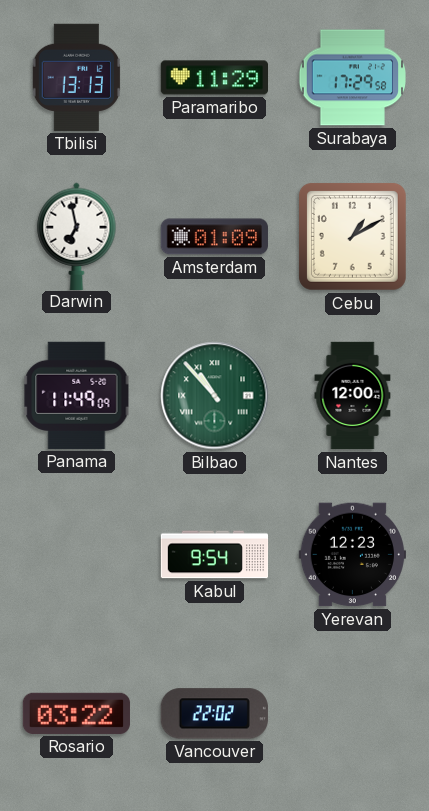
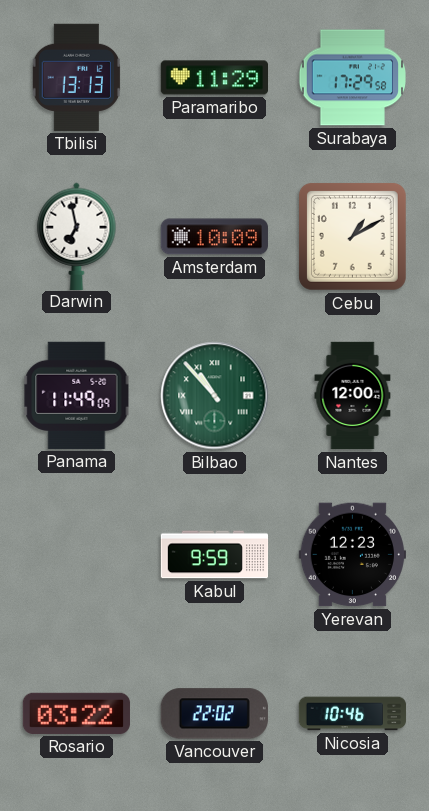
Amsterdam: 01:09 -> 10:09
Kabul: 9:54 -> 9:59
Nicosia: none -> 10:46
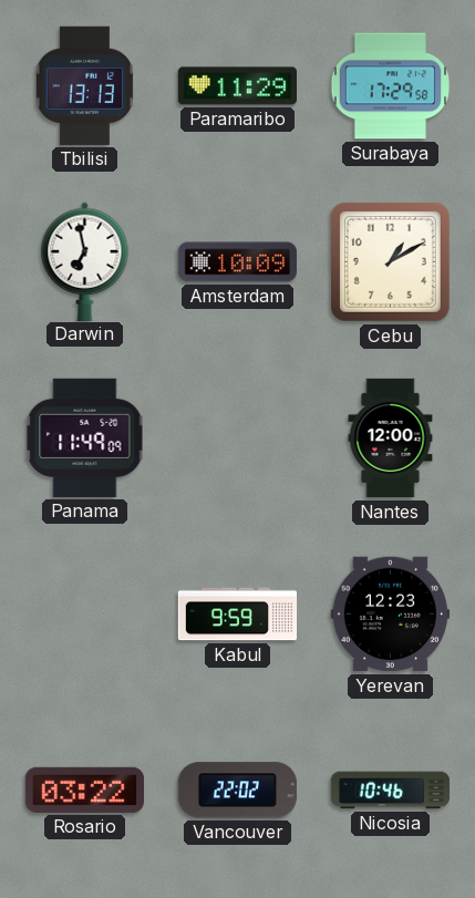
Bilbao: 10:53 -> none
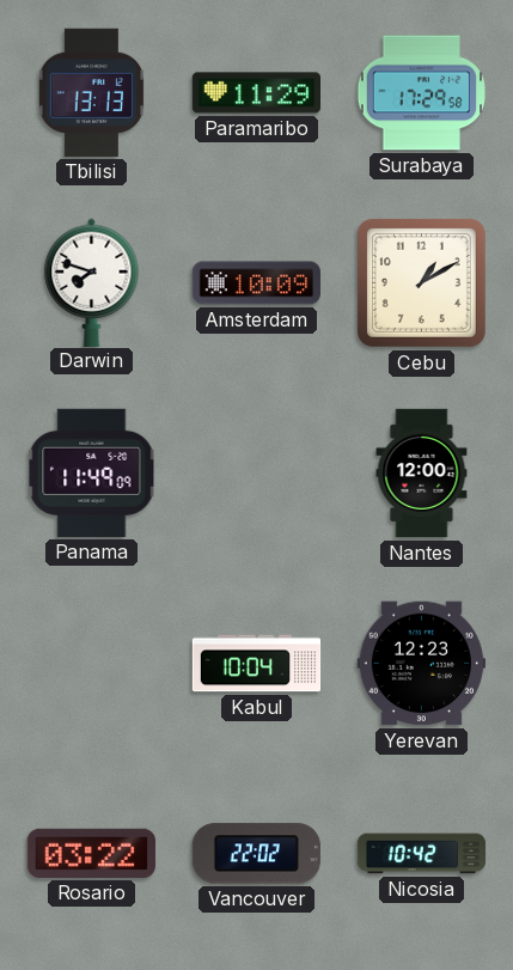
Darwin: 6:58 -> 7:48
Kabul: 9:59 -> 10:04
Nicosia: 10:46 -> 10:42
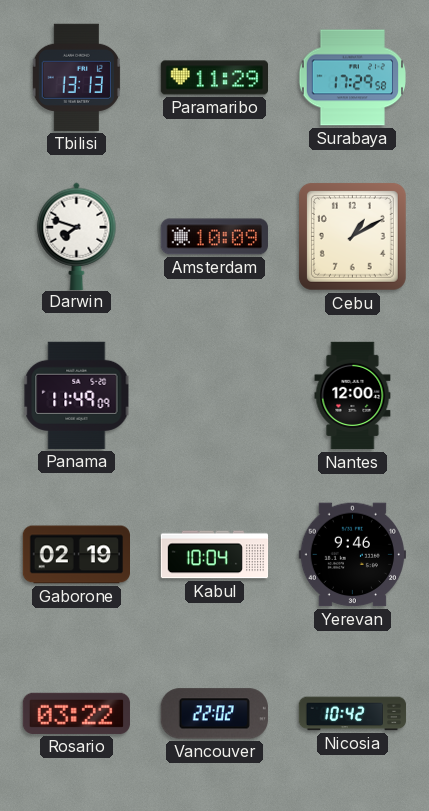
Gaborone: none -> 02:19
Yerevan: 12:23 -> 9:46
